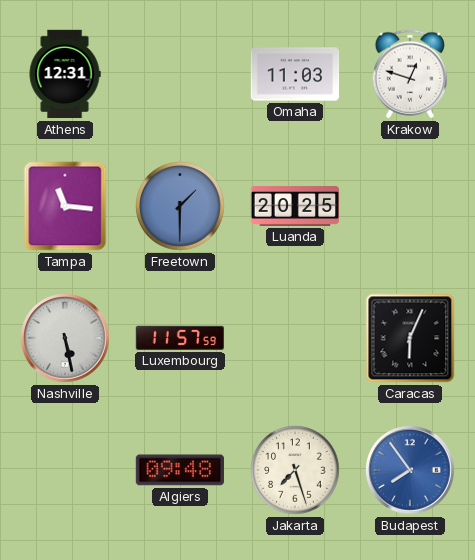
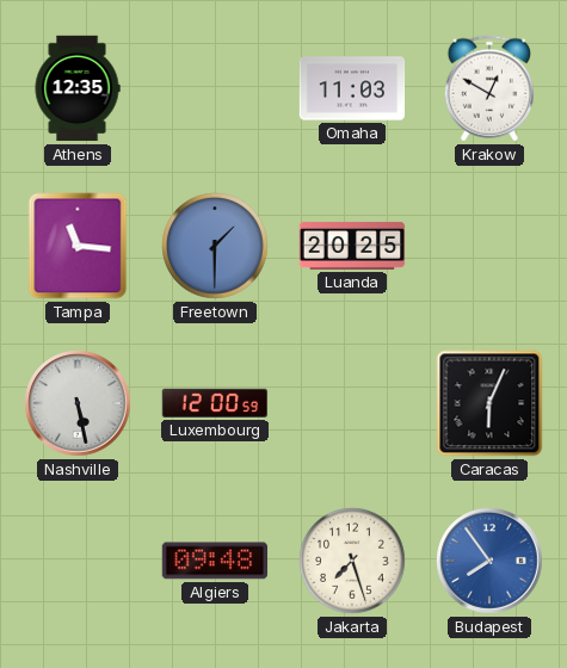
Athens: 12:31 -> 12:35
Krakow: 12:48 -> 12:50
Luxembourg: 11:57 -> 12:00
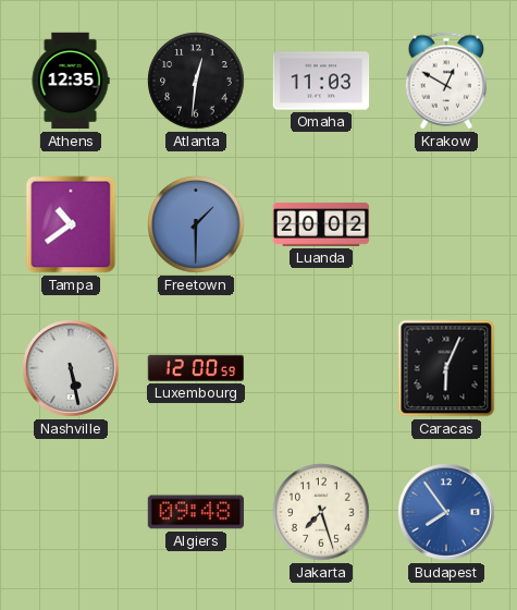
Atlanta: none -> 12:31
Tampa: 11:16 -> 10:39
Luanda: 20:25 -> 20:02
